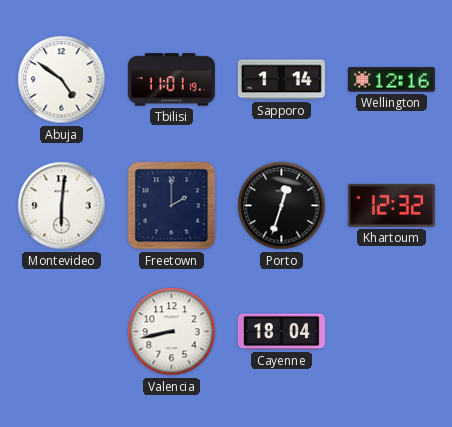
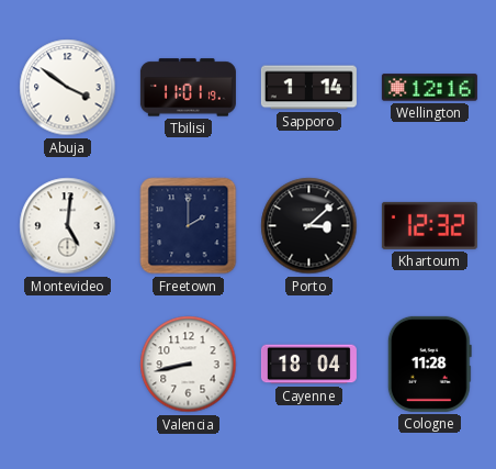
Abuja: 4:51 -> 3:51
Montevideo: 6:01 -> 5:01
Porto: 12:33 -> 3:08
Cologne: none -> 11:28
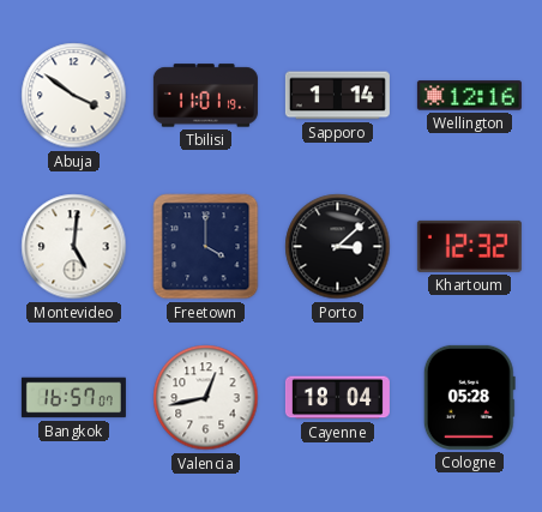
Freetown: 2:00 -> 4:00
Bangkok: none -> 16:57
Valencia: 8:43 -> 12:43
Cologne: 11:28 -> 05:28
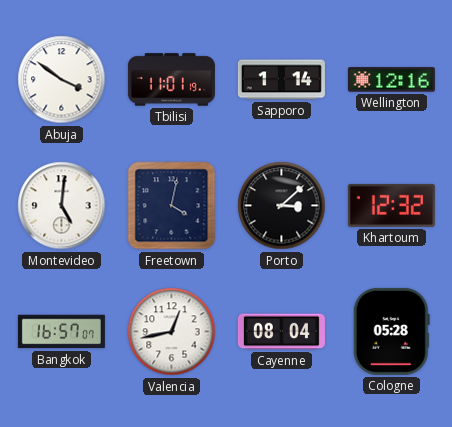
Freetown: 4:00 -> 4:02
Cayenne: 18:04 -> 08:04
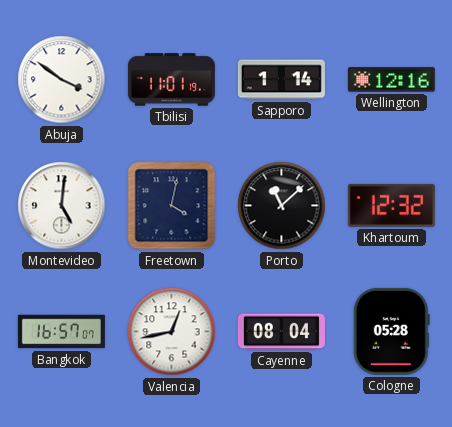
Porto: 3:08 -> 11:08
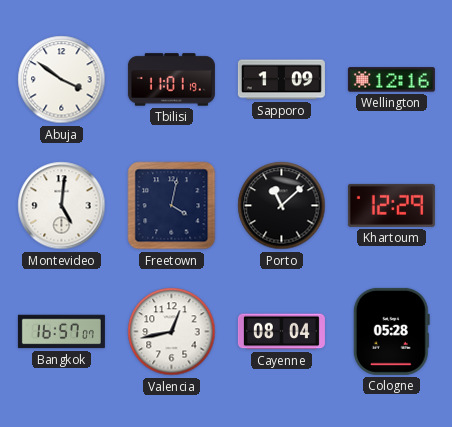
Sapporo: 1:14 -> 1:09
Khartoum: 12:32 -> 12:29
